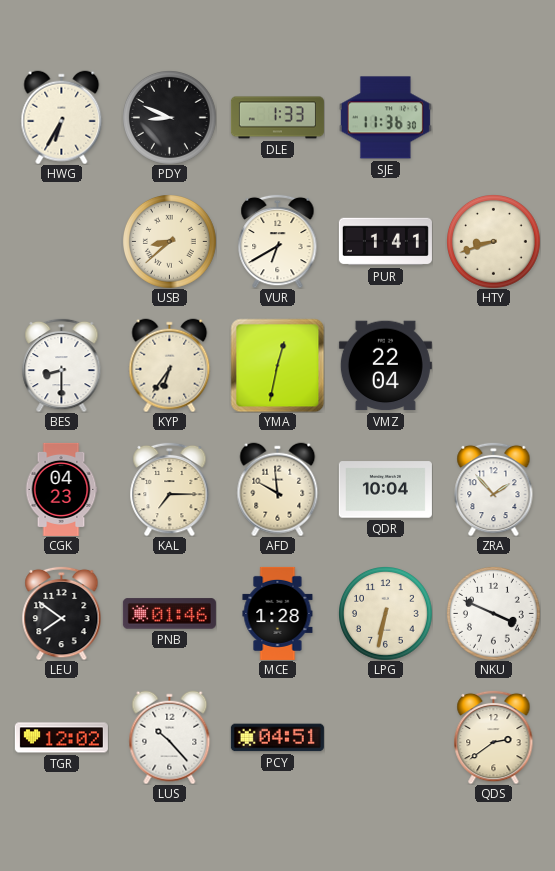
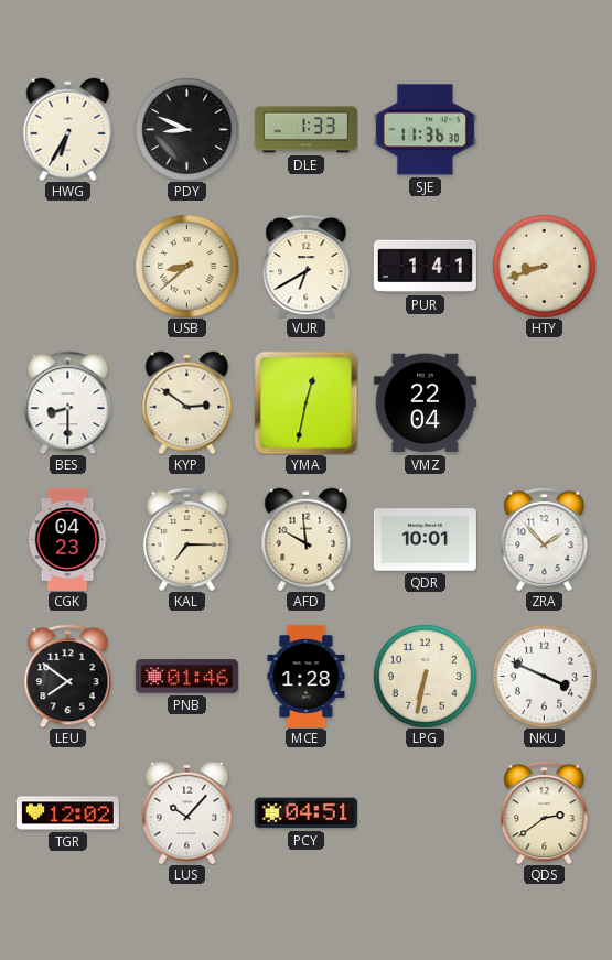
KYP: 6:36 -> 2:51
QDR: 10:04 -> 10:01
LUS: 10:23 -> 10:07
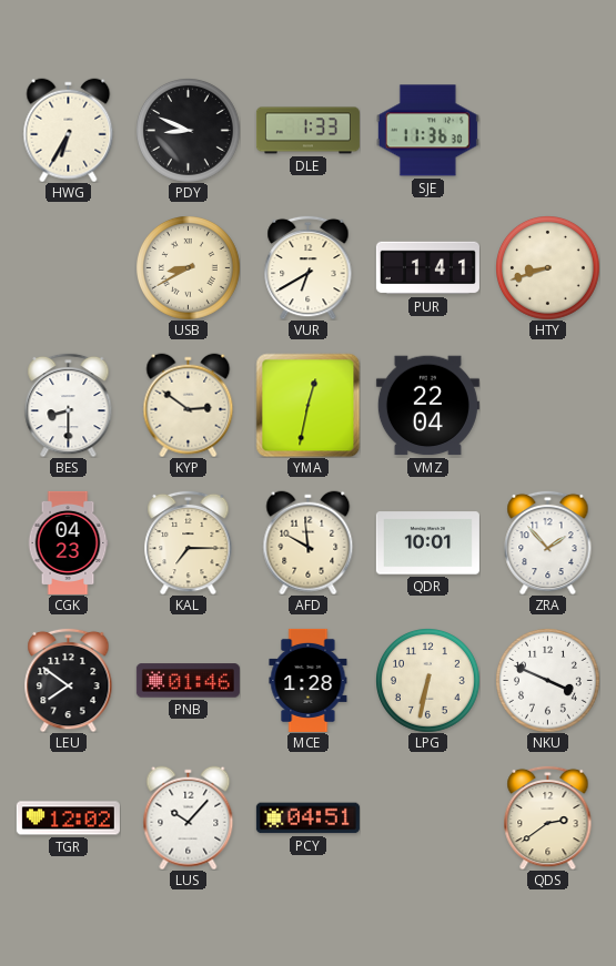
USB: 8:38 -> 8:40
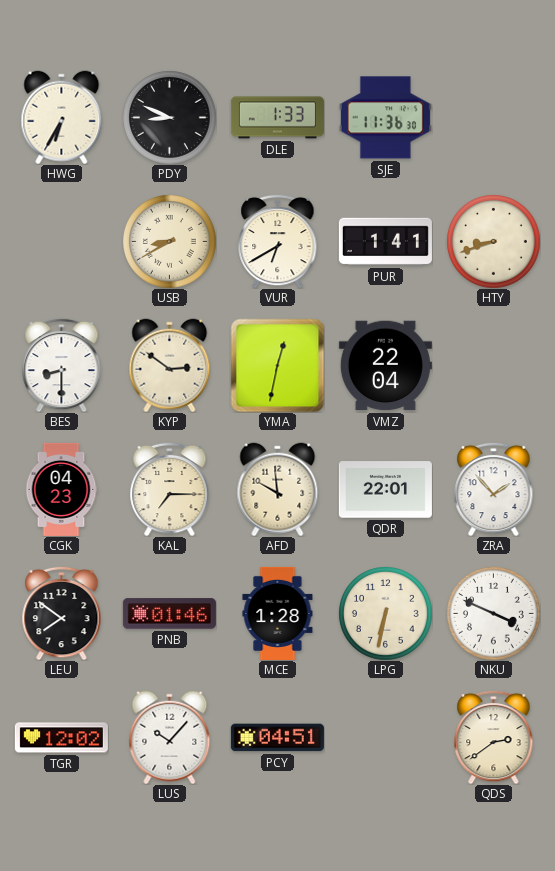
QDR: 10:01 -> 22:01
